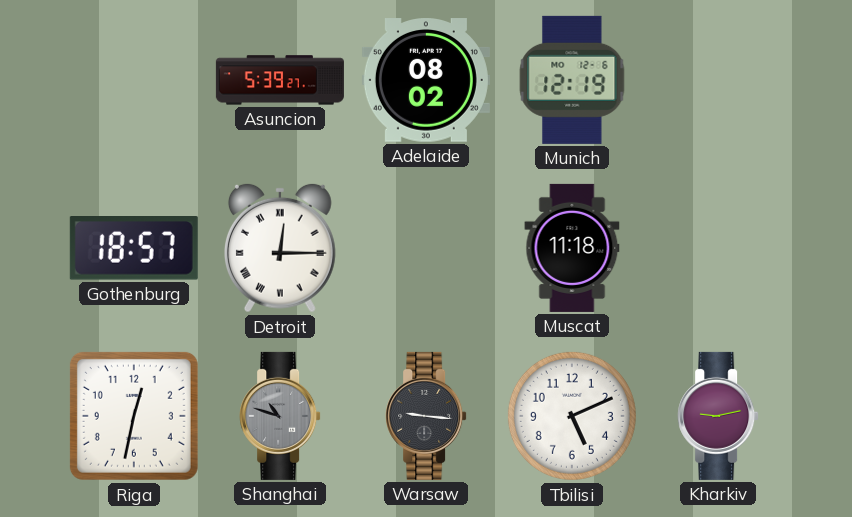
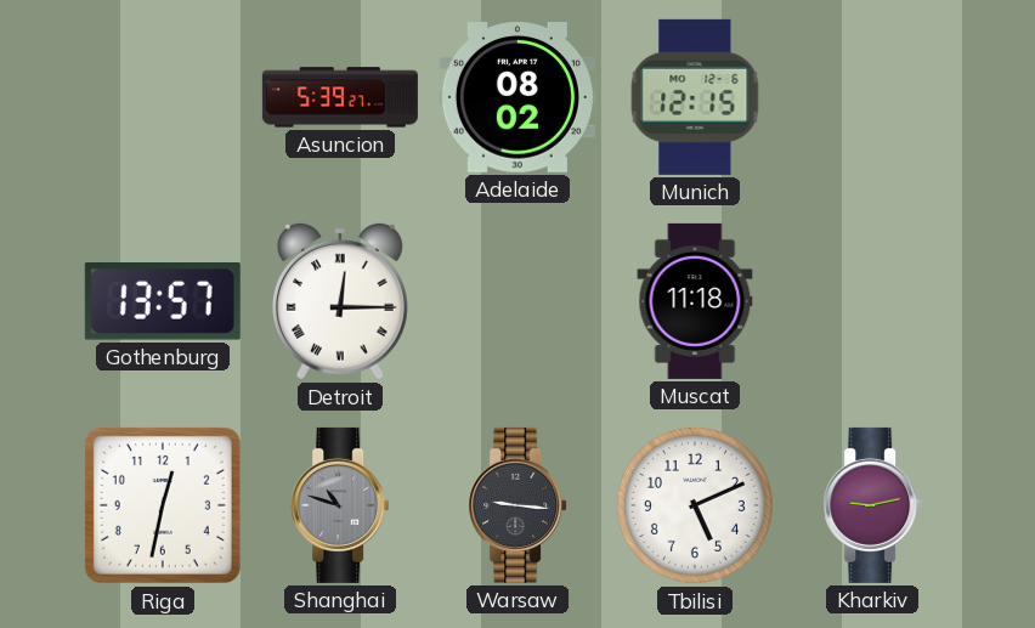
Munich: 12:19 -> 12:15
Gothenburg: 18:57 -> 13:57
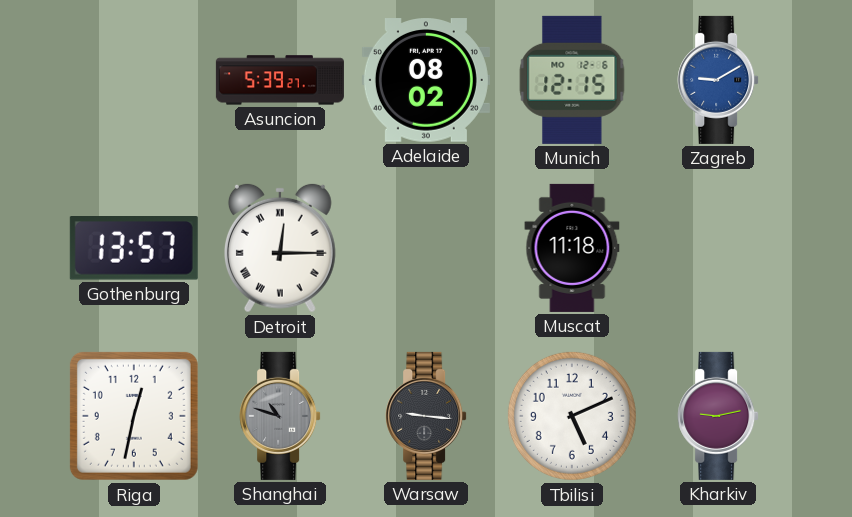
Zagreb: none -> 9:10
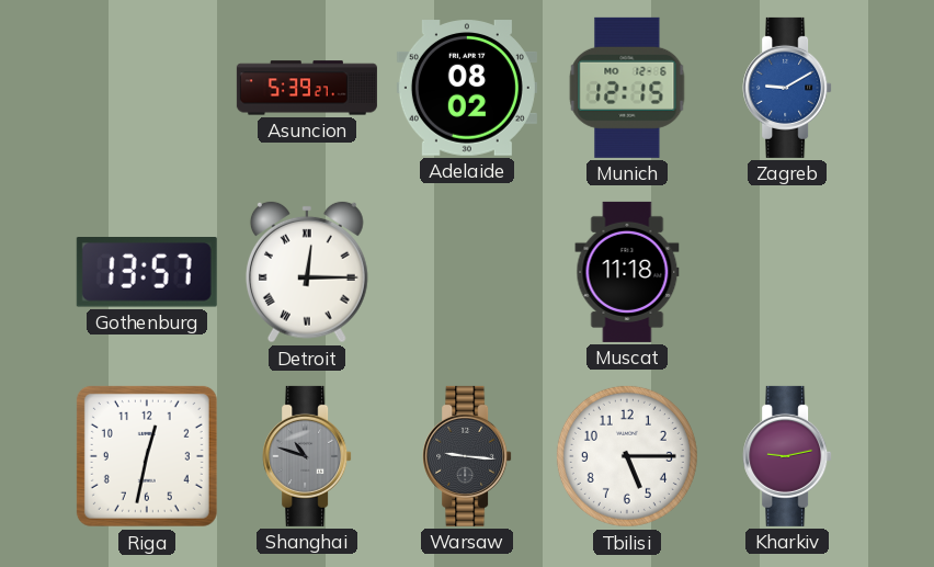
Tbilisi: 5:11 -> 5:15
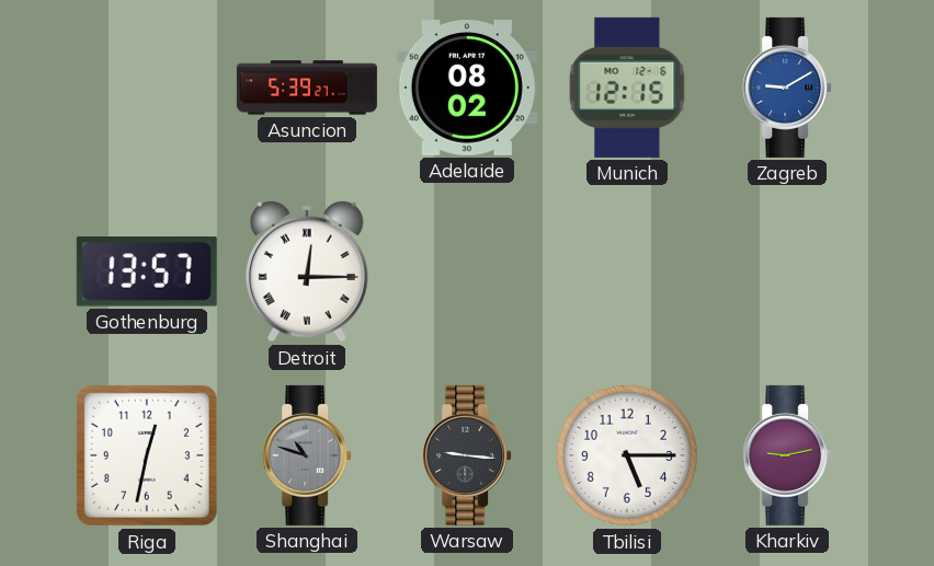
Muscat: 11:18 -> none
